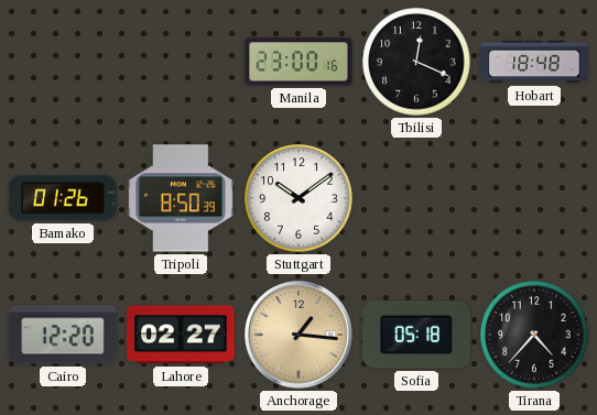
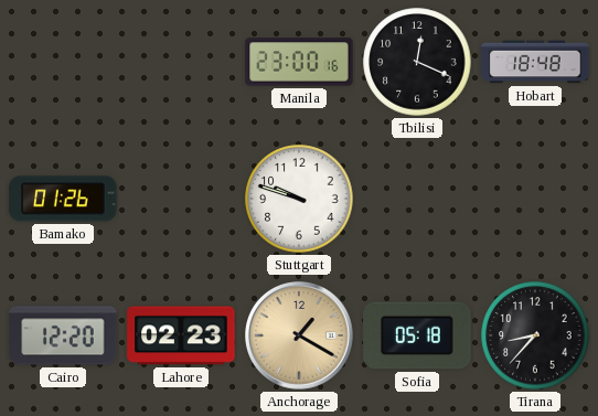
Tripoli: 8:50 -> none
Stuttgart: 10:09 -> 9:48
Lahore: 02:27 -> 02:23
Anchorage: 1:16 -> 1:20
Tirana: 4:37 -> 8:37
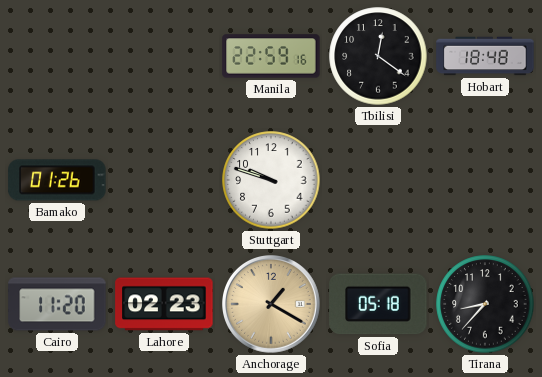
Manila: 23:00 -> 22:59
Tbilisi: 12:19 -> 12:21
Cairo: 12:20 -> 11:20
